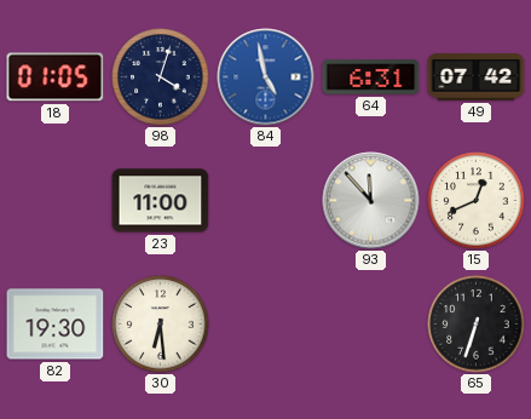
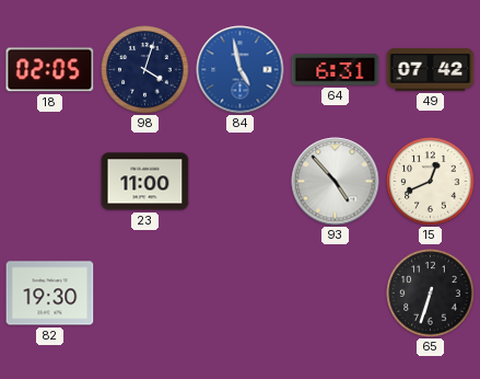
18: 01:05 -> 02:05
93: 11:53 -> 4:53
30: 6:29 -> none
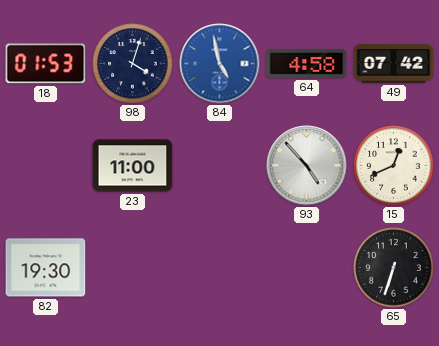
18: 02:05 -> 01:53
64: 6:31 -> 4:58
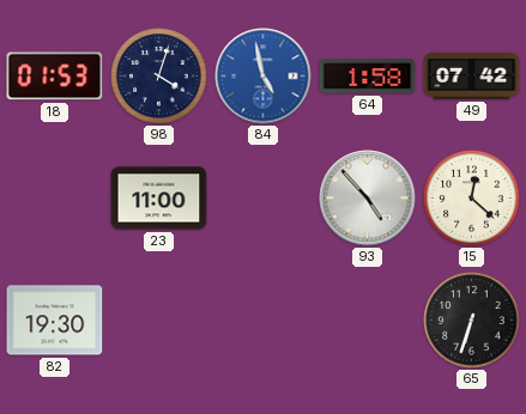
64: 4:58 -> 1:58
15: 12:41 -> 12:22
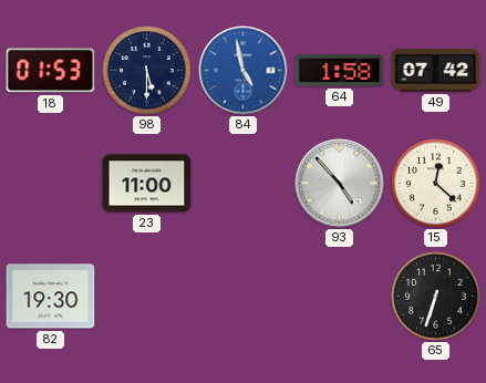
98: 4:03 -> 5:30
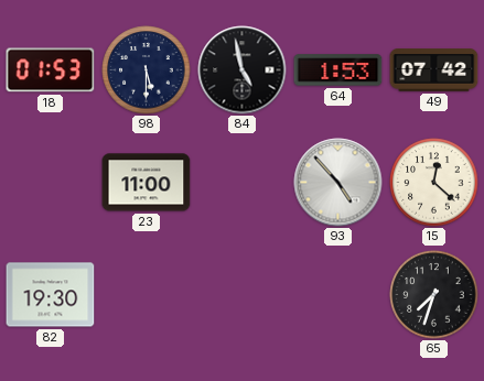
84 dial: blue -> black
64: 1:58 -> 1:53
65: 6:33 -> 7:33
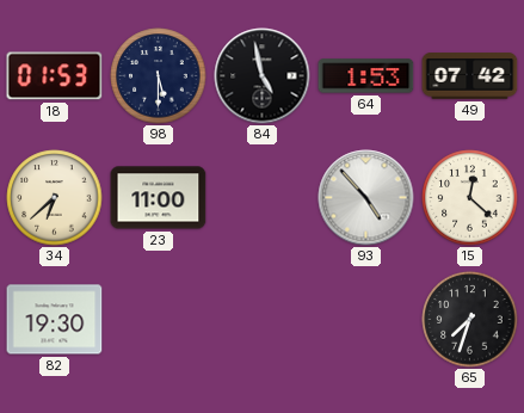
34: none -> 6:38
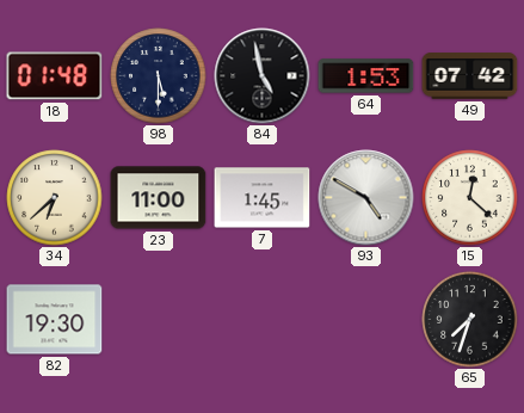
18: 01:53 -> 01:48
7: none -> 1:45
93: 4:53 -> 4:50
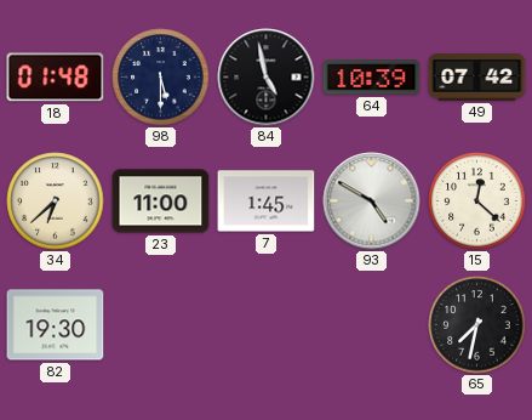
64: 1:53 -> 10:39
65: 7:33 -> 7:32
